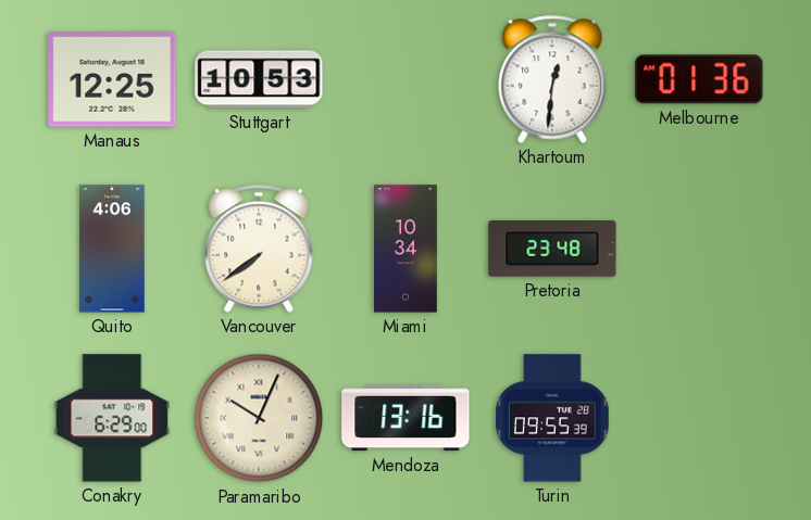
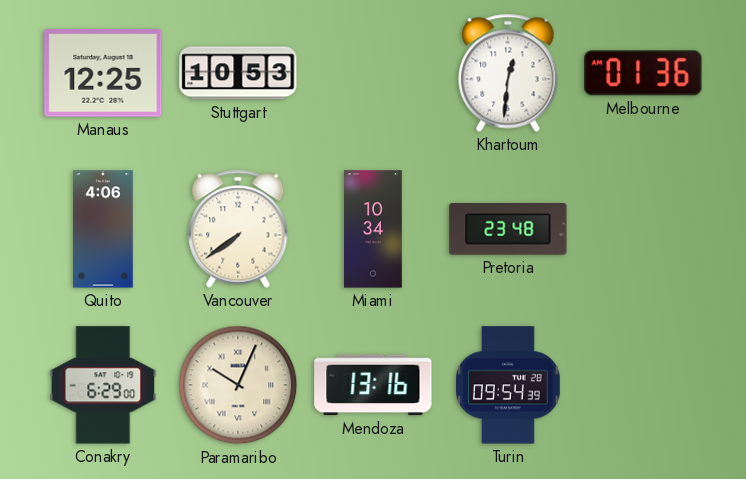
Turin: 09:55 -> 09:54
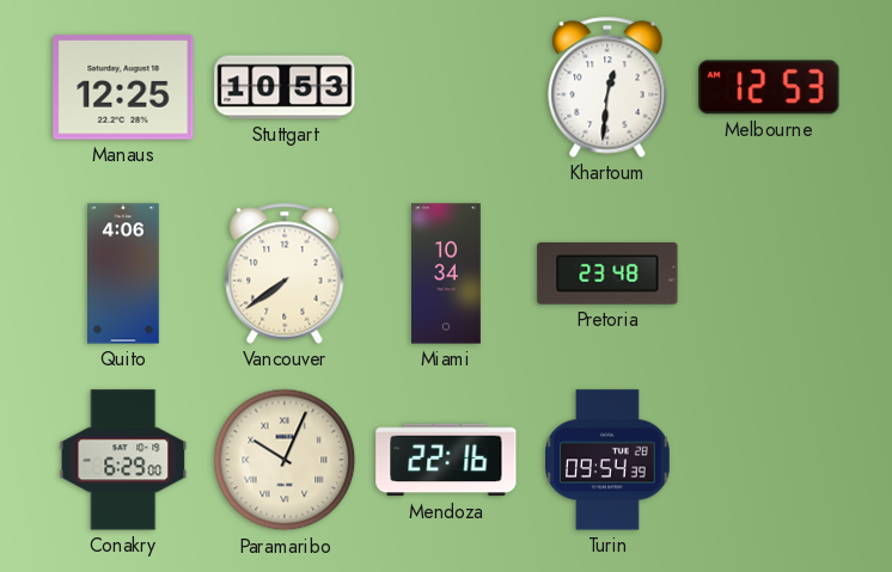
Melbourne: 01:36 -> 12:53
Mendoza: 13:16 -> 22:16
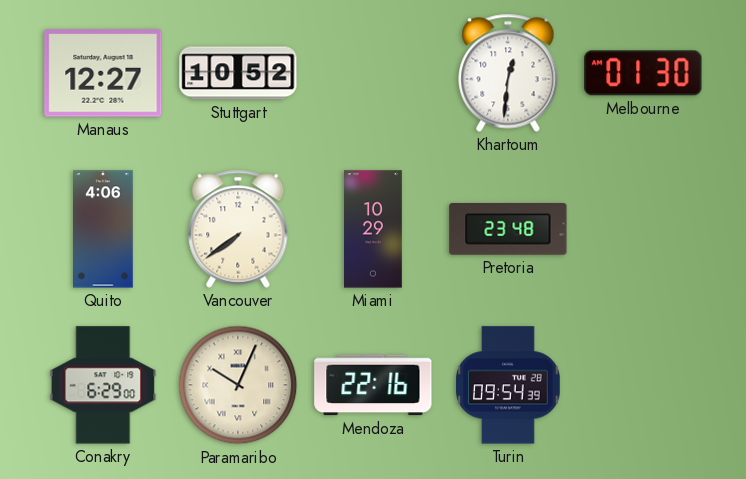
Manaus: 12:25 -> 12:27
Stuttgart: 10:53 -> 10:52
Melbourne: 12:53 -> 01:30
Miami: 10:34 -> 10:29
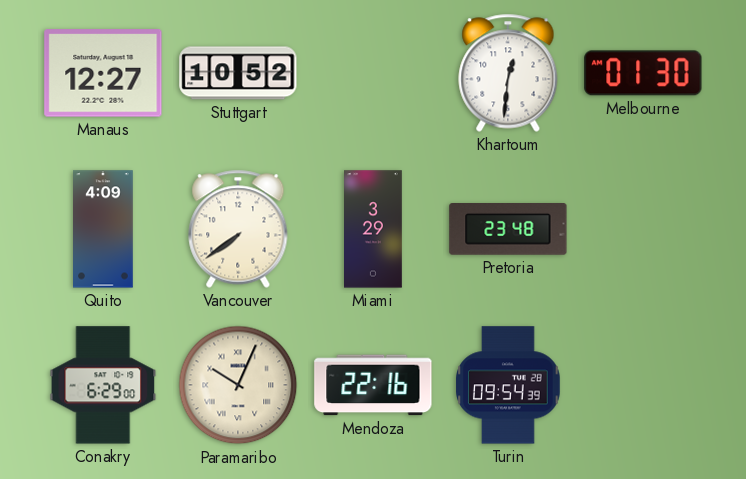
Quito: 4:06 -> 4:09
Miami: 10:29 -> 3:29
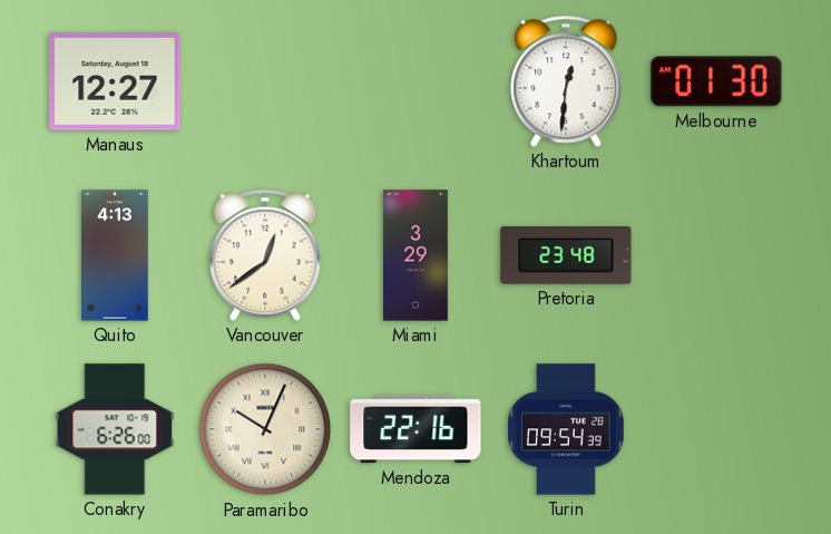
Stuttgart: 10:52 -> none
Quito: 4:09 -> 4:13
Vancouver: 7:39 -> 12:39
Conakry: 6:29 -> 6:26
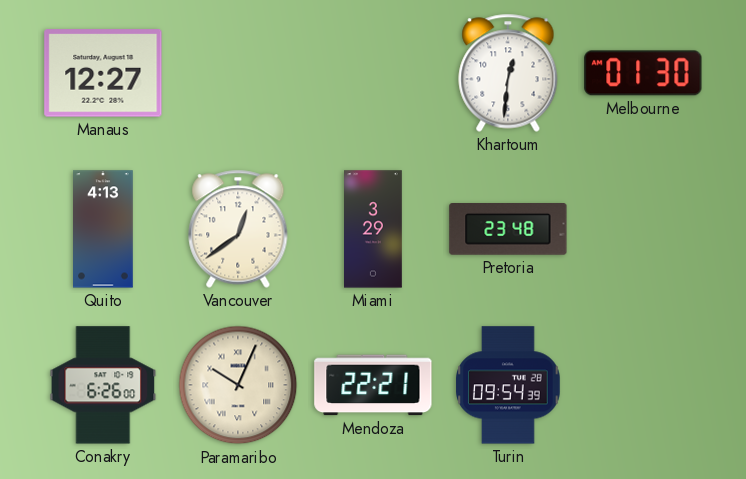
Mendoza: 22:16 -> 22:21
